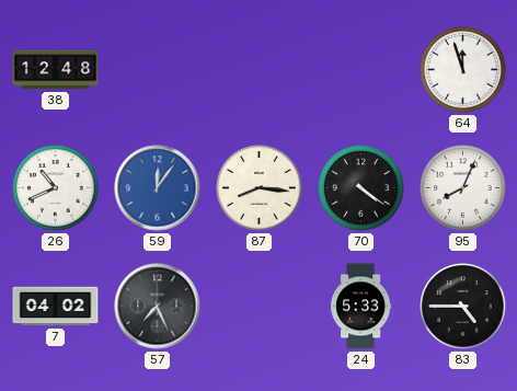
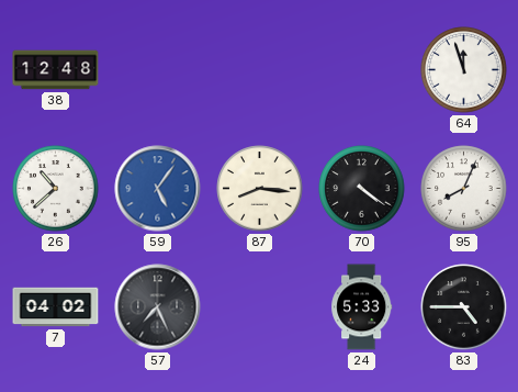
26: 10:41 -> 10:38
59: 12:06 -> 5:06
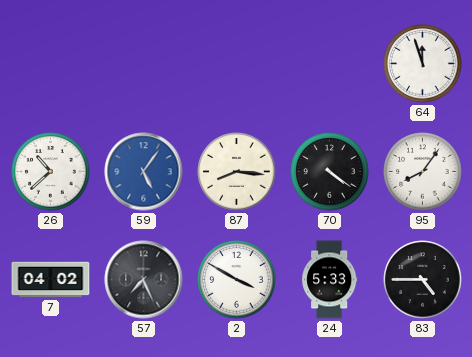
38: 12:48 -> none
95: 8:04 -> 8:06
2: none -> 3:50
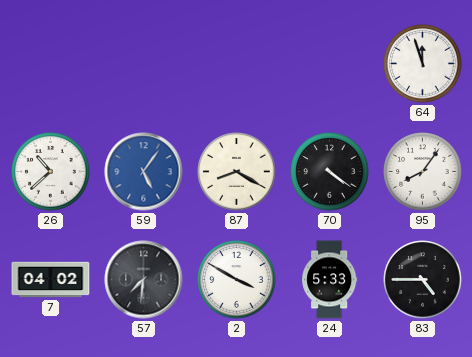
87: 8:16 -> 8:20
57: 7:26 -> 7:31
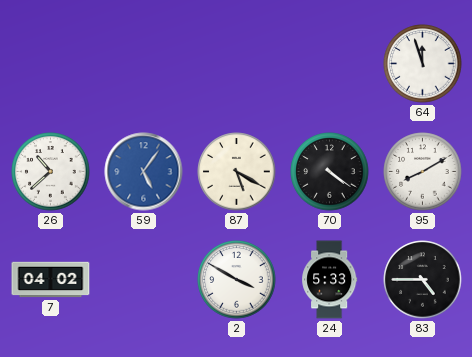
87: 8:20 -> 5:20
95: 8:06 -> 8:10
57: 7:31 -> none
